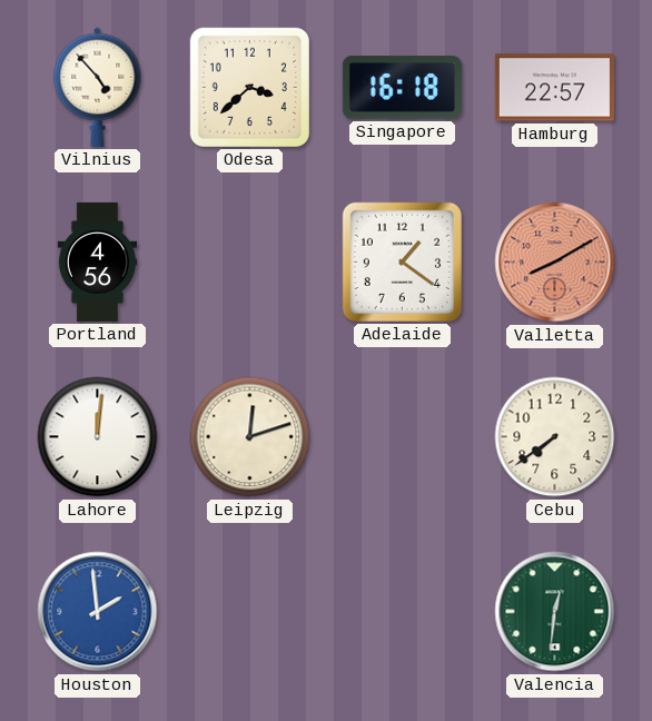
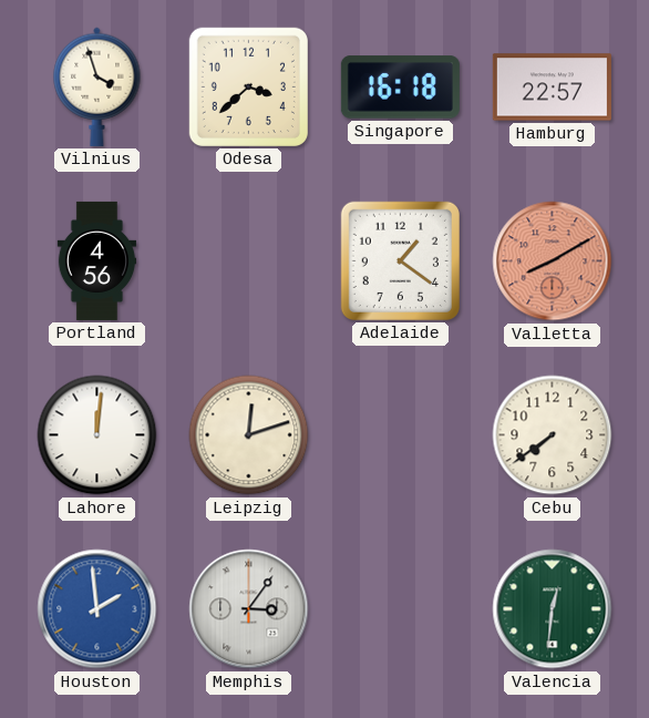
Vilnius: 4:53 -> 3:57
Memphis: none -> 3:06
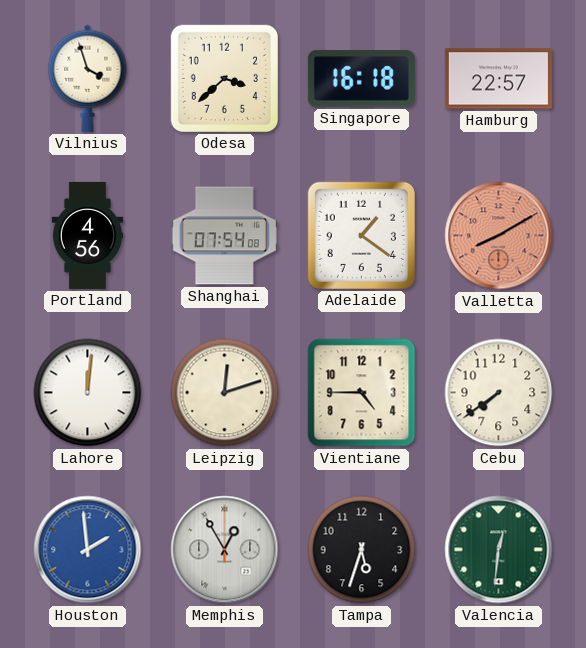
Shanghai: none -> 07:54
Vientiane: none -> 4:45
Memphis: 3:06 -> 12:55
Tampa: none -> 5:33
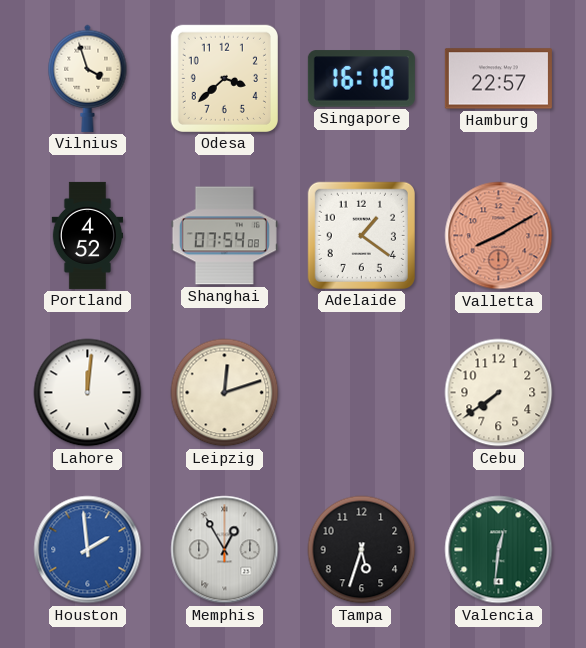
Portland: 4:56 -> 4:52
Vientiane: 4:45 -> none
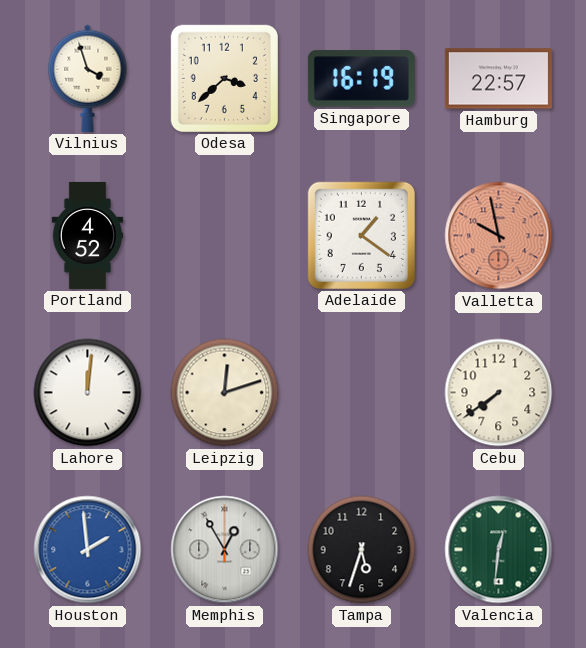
Singapore: 16:18 -> 16:19
Shanghai: 07:54 -> none
Valletta: 8:10 -> 9:58
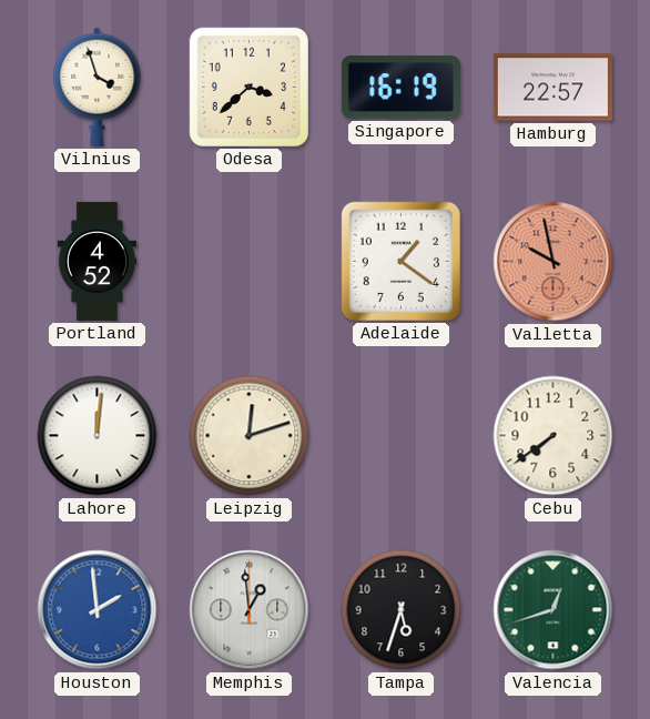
Memphis: 12:55 -> 12:59
Valencia: 12:31 -> 12:42
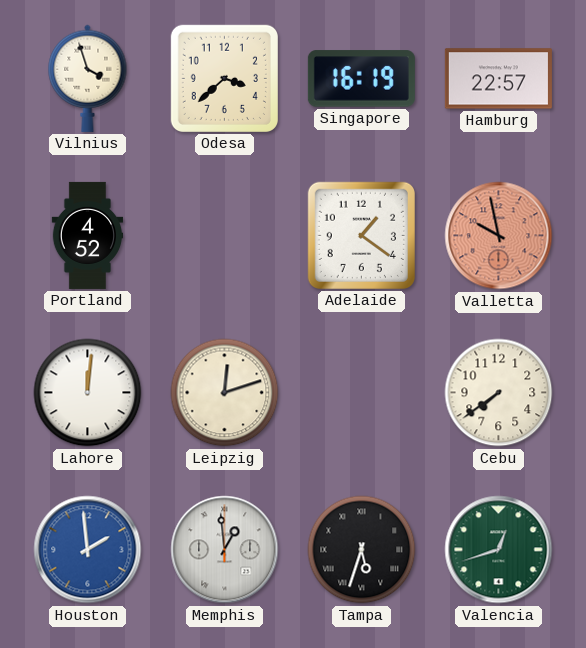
Tampa numerals: Arabic -> Roman
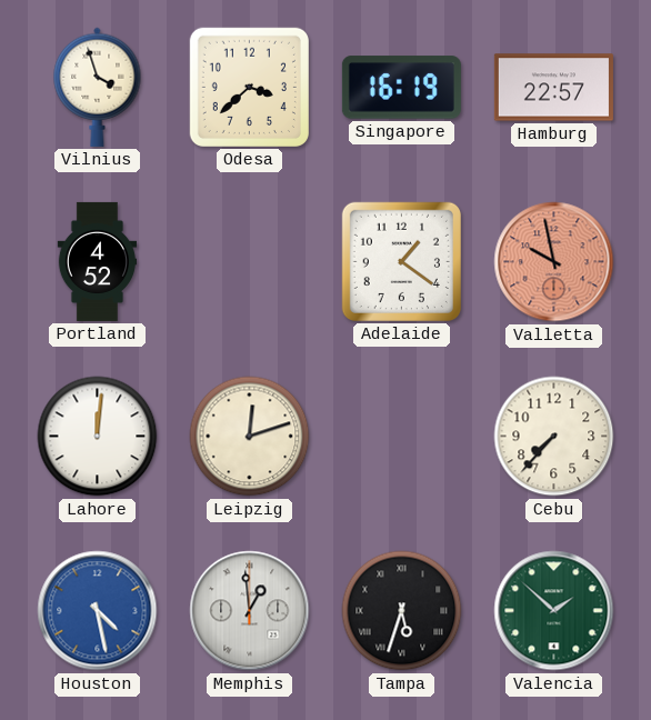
Cebu: 7:39 -> 7:37
Houston: 1:59 -> 4:28
Valencia: 12:42 -> 1:52
